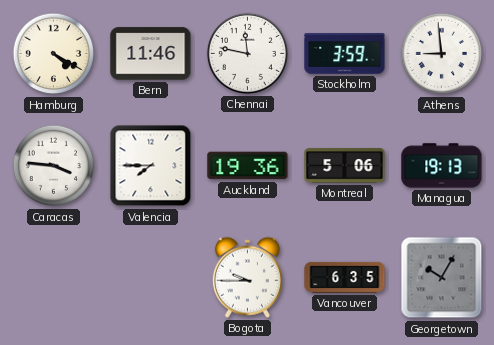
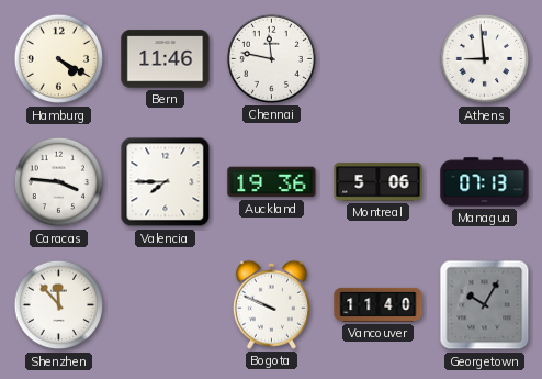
Stockholm: 3:59 -> none
Managua: 19:13 -> 07:13
Shenzhen: none -> 11:53
Bogota: 9:45 -> 9:49
Vancouver: 6:35 -> 11:40
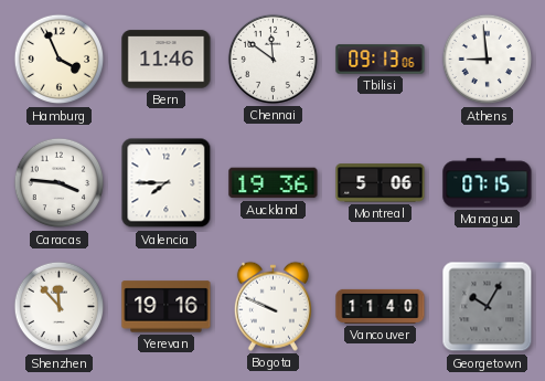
Hamburg: 4:20 -> 3:56
Chennai: 11:47 -> 11:51
Tbilisi: none -> 09:13
Managua: 07:13 -> 07:15
Yerevan: none -> 19:16
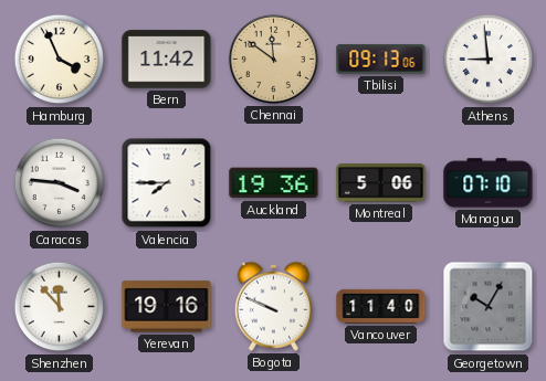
Bern: 11:46 -> 11:42
Chennai dial: white -> champagne
Managua: 07:15 -> 07:10
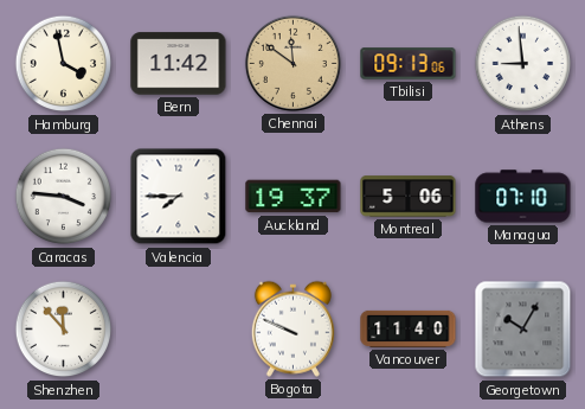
Hamburg: 3:56 -> 3:58
Auckland: 19:36 -> 19:37
Yerevan: 19:16 -> none
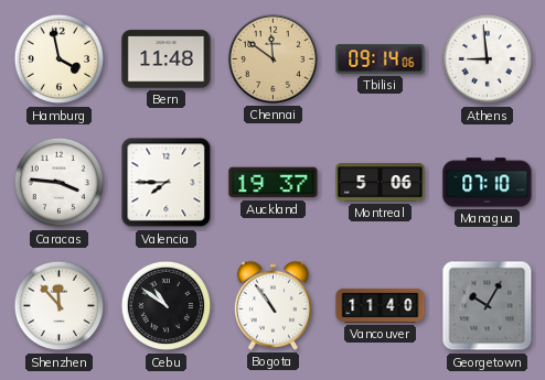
Bern: 11:42 -> 11:48
Tbilisi: 09:13 -> 09:14
Cebu: none -> 10:51
Bogota: 9:49 -> 10:54
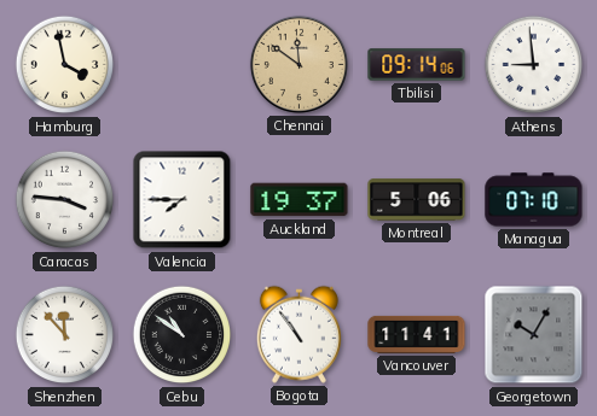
Bern: 11:48 -> none
Vancouver: 11:40 -> 11:41
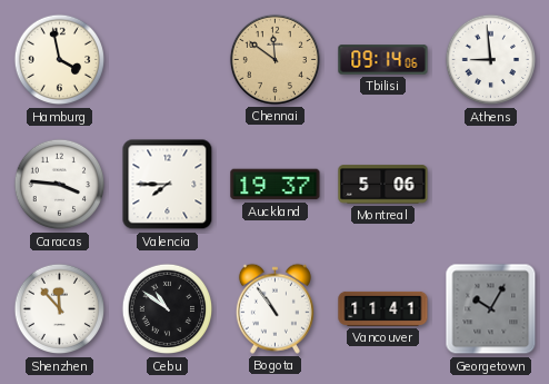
Managua: 07:10 -> none
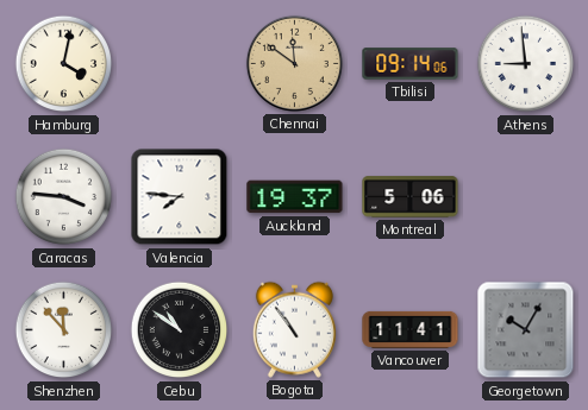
Hamburg: 3:58 -> 4:02
Valencia: 7:45 -> 7:46
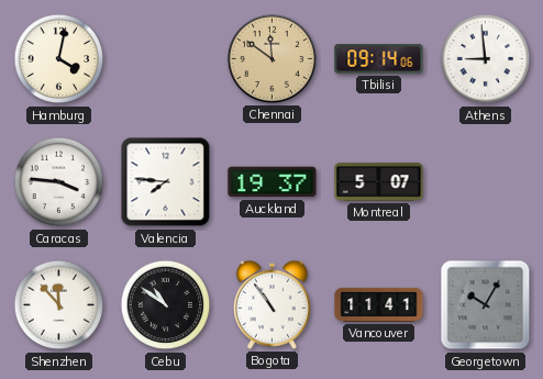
Montreal: 5:06 -> 5:07
